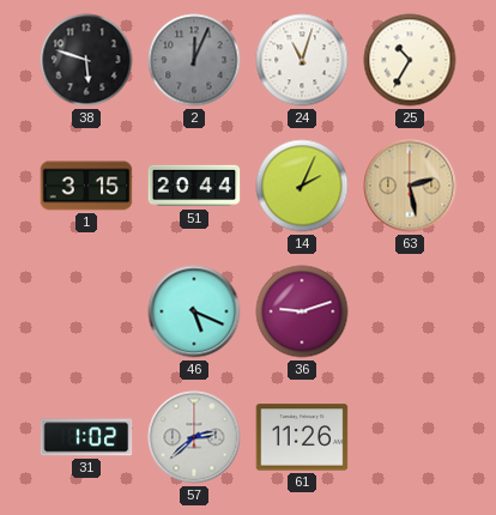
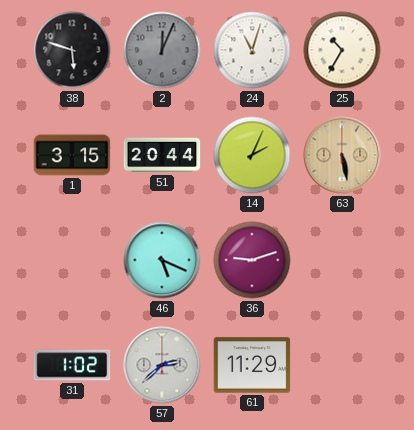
63: 2:28 -> 5:28
61: 11:26 -> 11:29
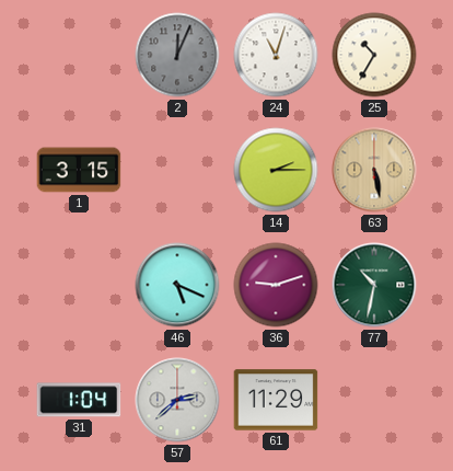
38: 5:48 -> none
51: 20:44 -> none
14: 2:04 -> 2:15
77: none -> 10:32
31: 1:02 -> 1:04
